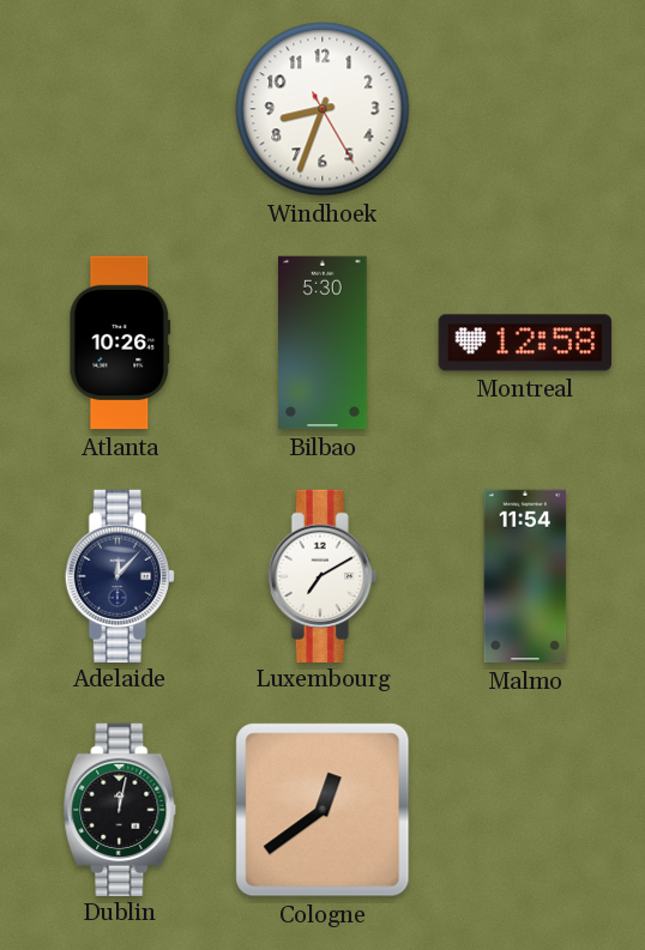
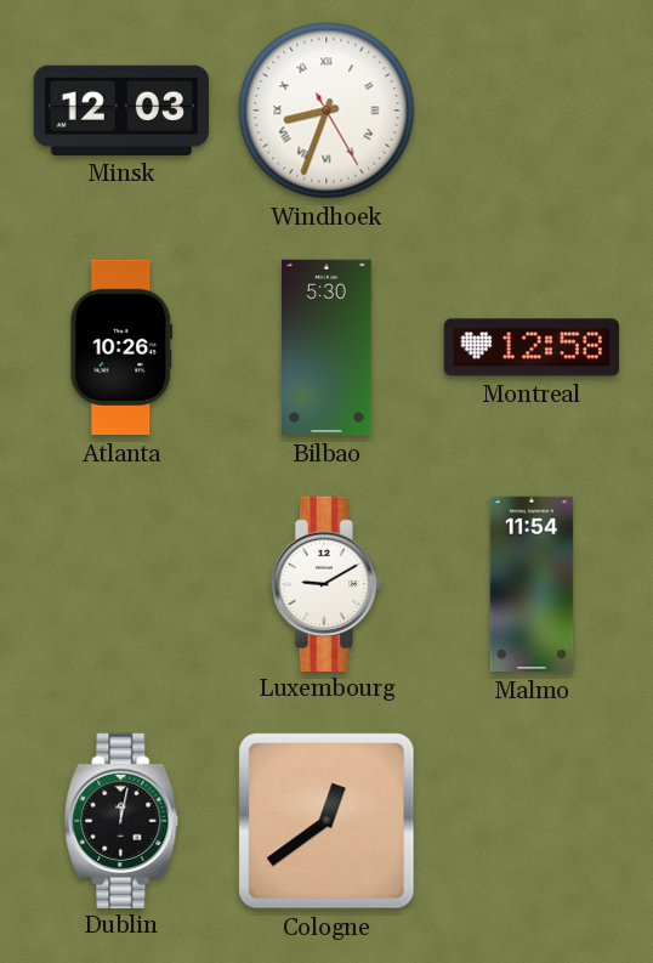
Minsk: none -> 12:03
Windhoek numerals: Arabic -> Roman
Adelaide: 12:07 -> none
Luxembourg: 7:10 -> 9:10
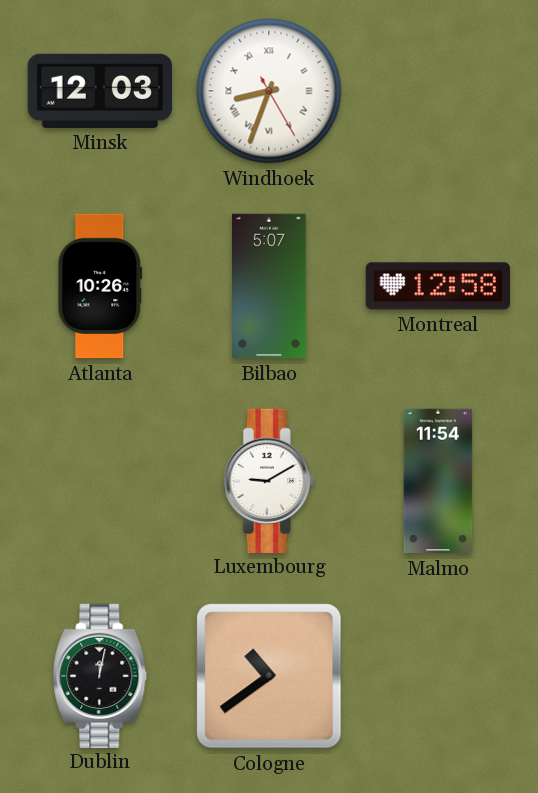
Bilbao: 5:30 -> 5:07
Cologne: 12:39 -> 10:39
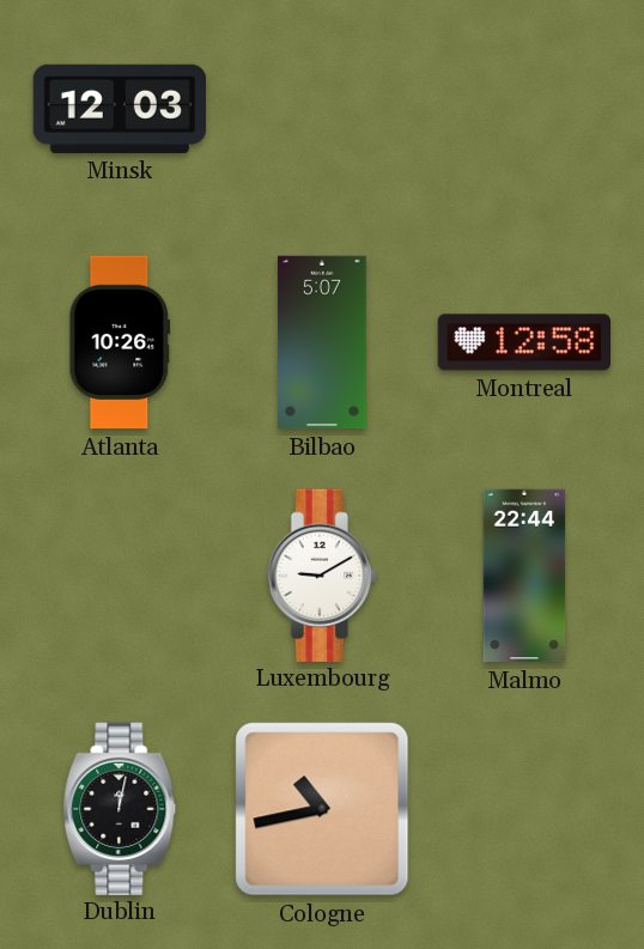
Windhoek: 8:33 -> none
Malmo: 11:54 -> 22:44
Cologne: 10:39 -> 10:43
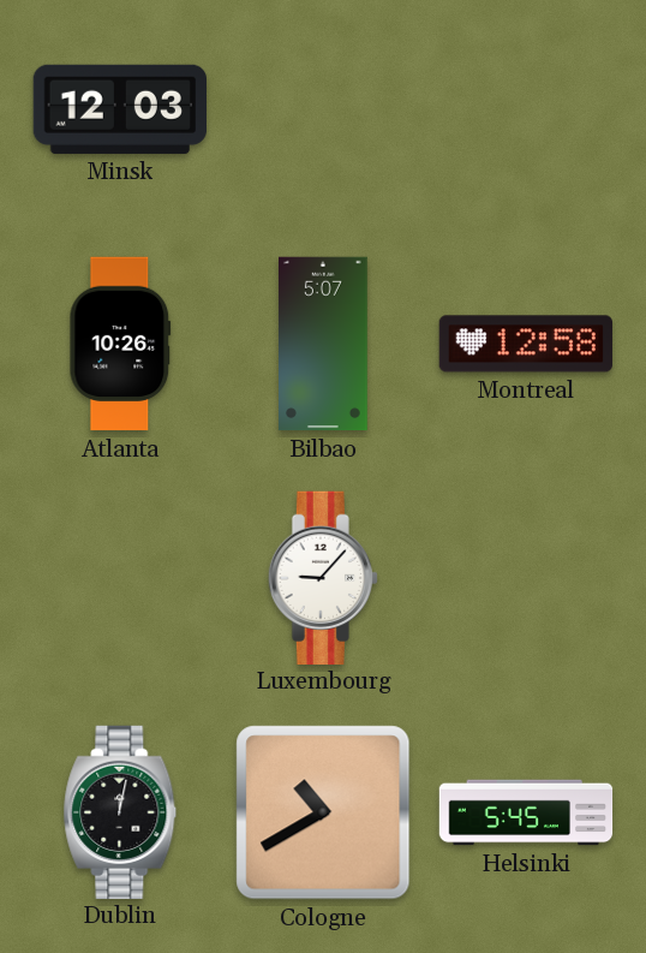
Luxembourg: 9:10 -> 9:07
Malmo: 22:44 -> none
Cologne: 10:43 -> 10:40
Helsinki: none -> 5:45
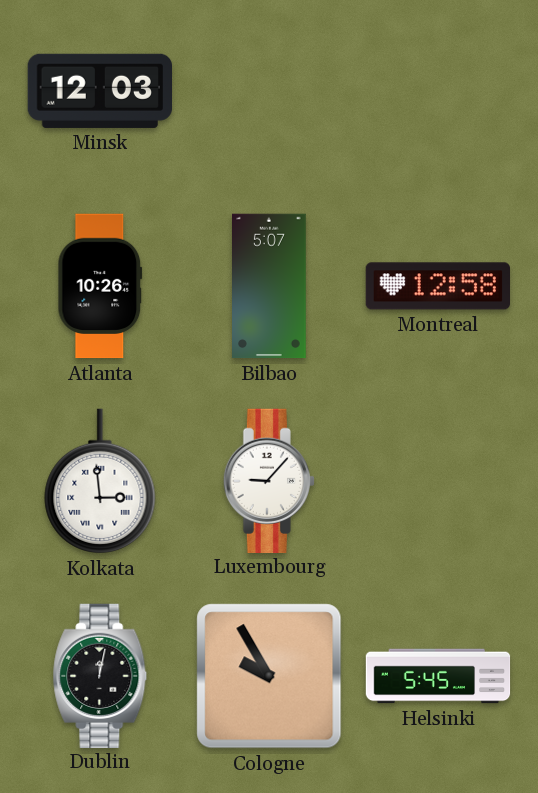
Kolkata: none -> 2:59
Cologne: 10:40 -> 9:55
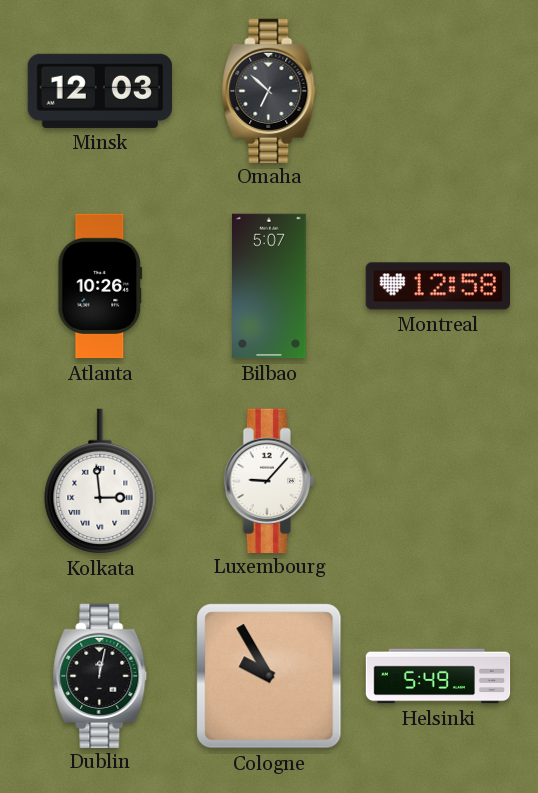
Omaha: none -> 6:52
Helsinki: 5:45 -> 5:49
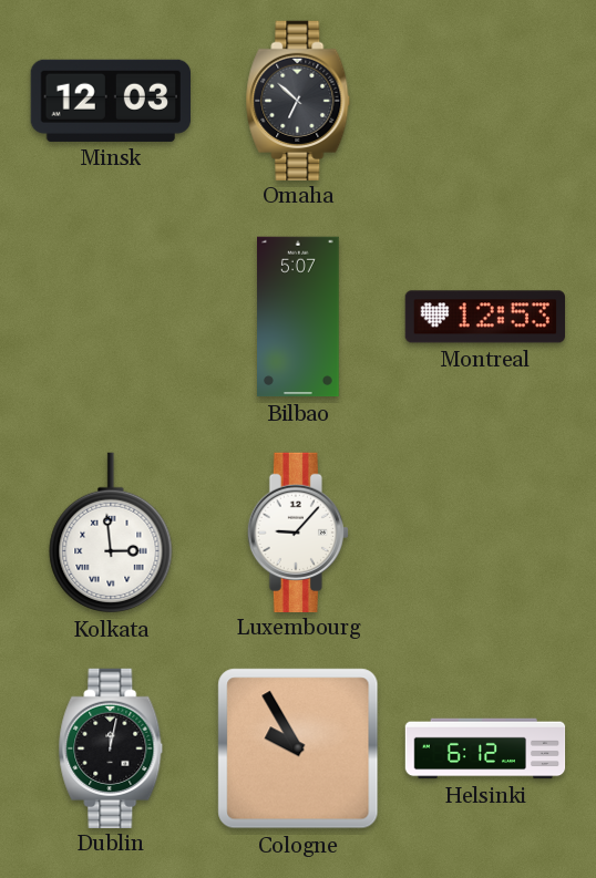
Atlanta: 10:26 -> none
Montreal: 12:58 -> 12:53
Helsinki: 5:49 -> 6:12
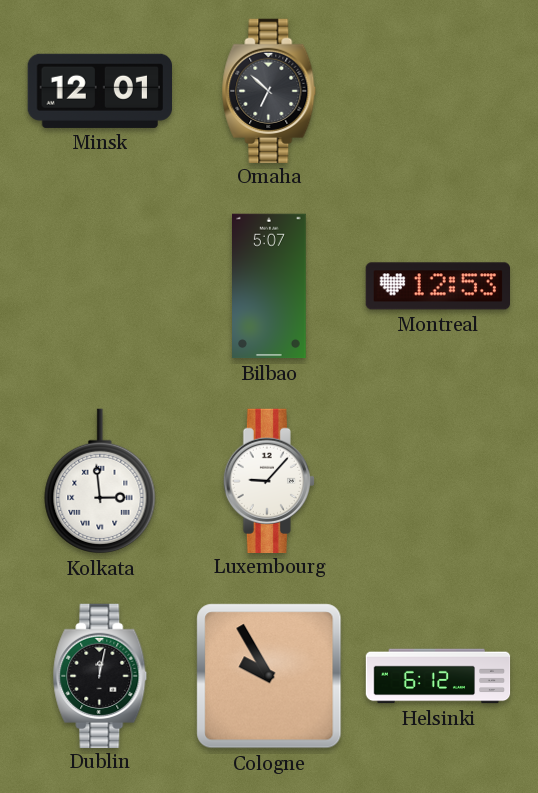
Minsk: 12:03 -> 12:01
